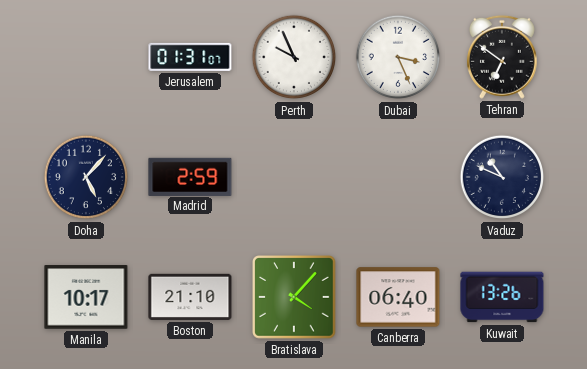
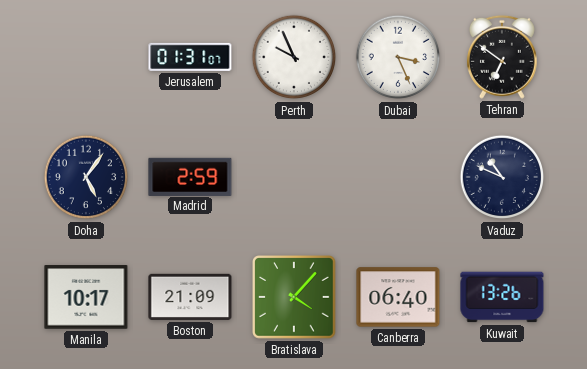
Doha: 5:07 -> 5:06
Boston: 21:10 -> 21:09
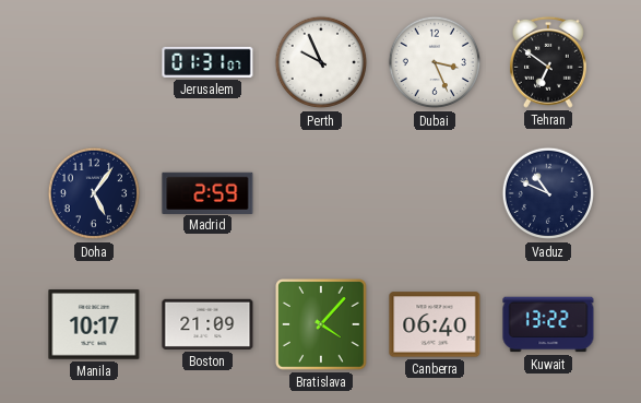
Kuwait: 13:26 -> 13:22
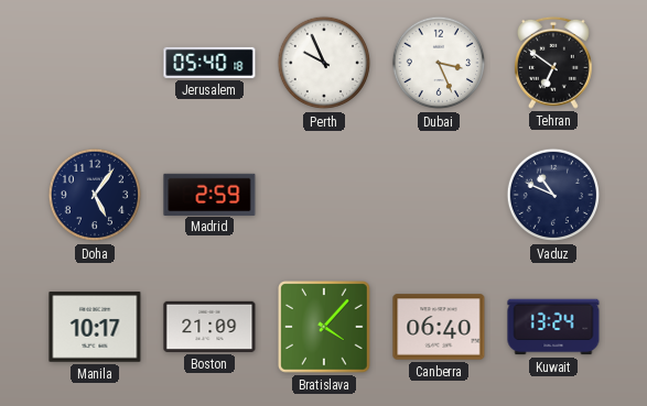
Jerusalem: 01:31 -> 05:40
Kuwait: 13:22 -> 13:24
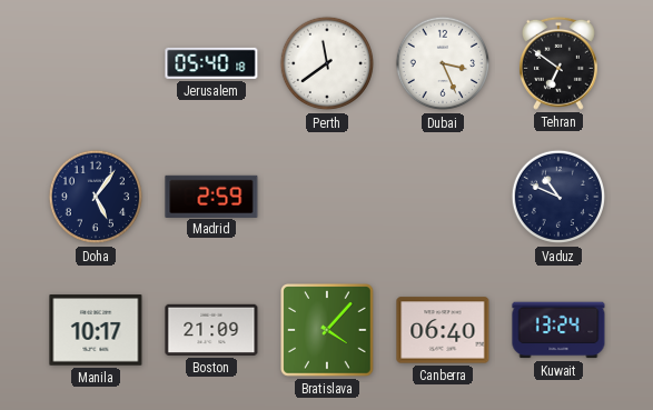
Perth: 9:56 -> 11:39
